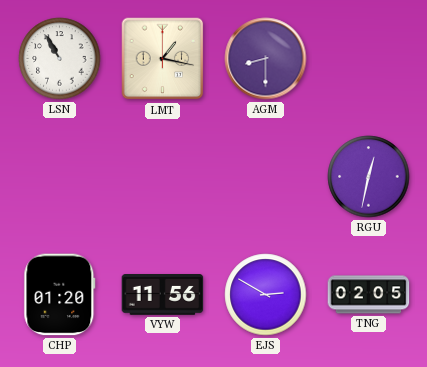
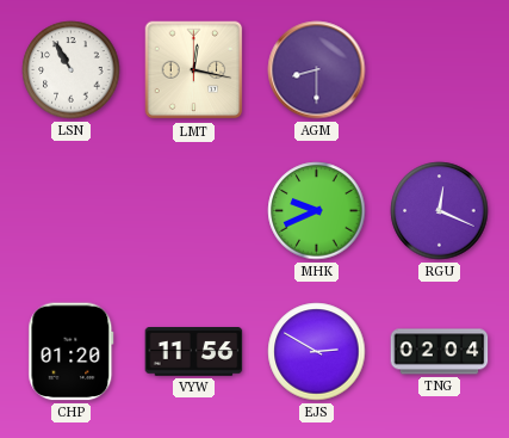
LMT: 1:17 -> 12:17
MHK: none -> 9:41
RGU: 12:32 -> 12:19
TNG: 02:05 -> 02:04
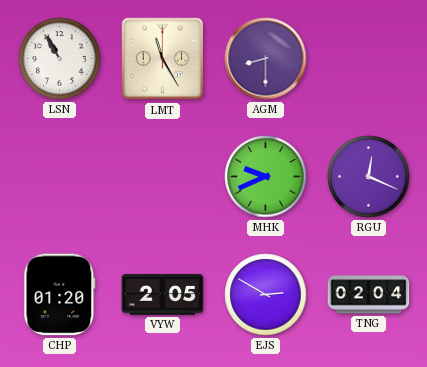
LMT: 12:17 -> 11:25
VYW: 11:56 -> 2:05
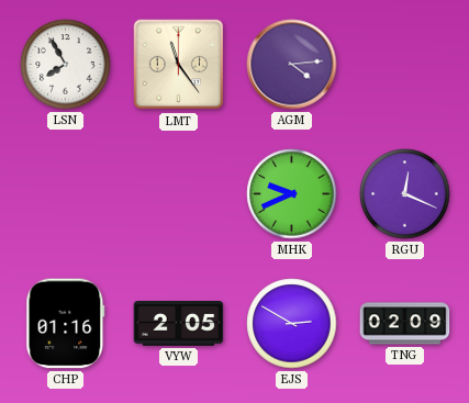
LSN: 10:55 -> 7:55
LMT: 11:25 -> 11:24
AGM: 8:30 -> 4:14
CHP: 01:20 -> 01:16
TNG: 02:04 -> 02:09
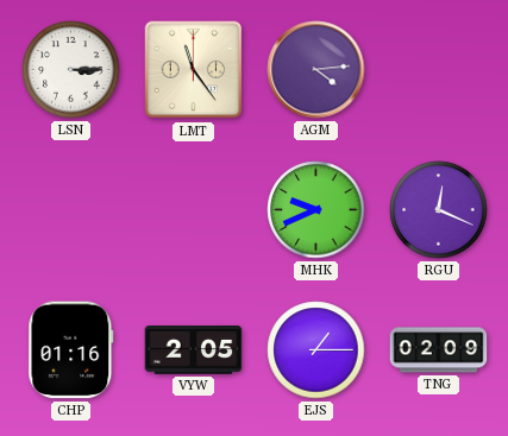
LSN: 7:55 -> 3:15
EJS: 2:50 -> 1:15
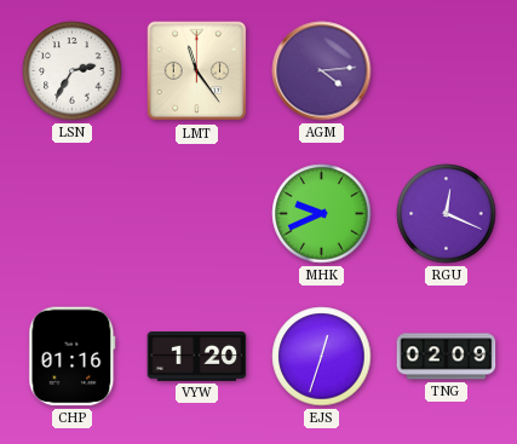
LSN: 3:15 -> 2:35
VYW: 2:05 -> 1:20
EJS: 1:15 -> 12:33
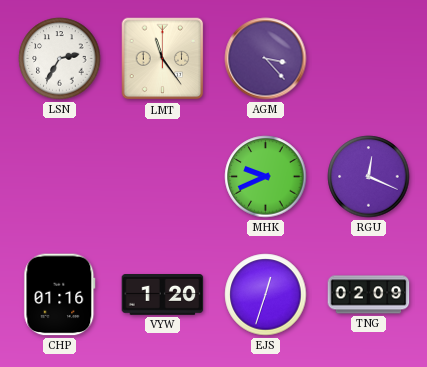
AGM: 4:14 -> 3:23
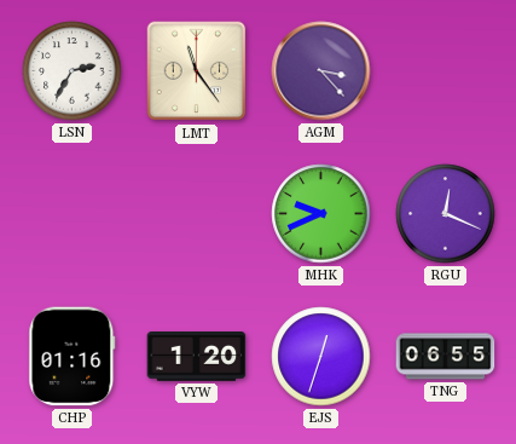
TNG: 02:09 -> 06:55
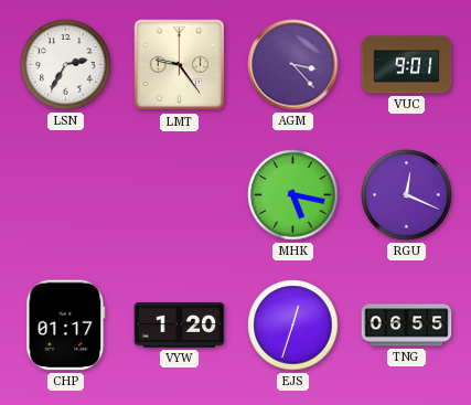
LMT: 11:24 -> 9:24
VUC: none -> 9:01
MHK: 9:41 -> 5:17
CHP: 01:16 -> 01:17
